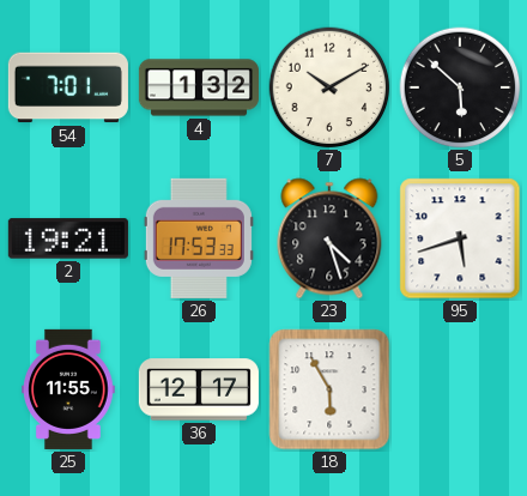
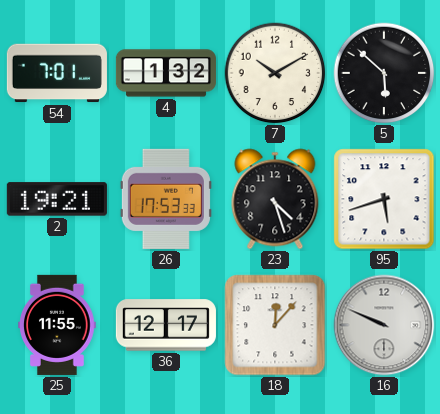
18: 5:55 -> 12:07
16: none -> 9:49
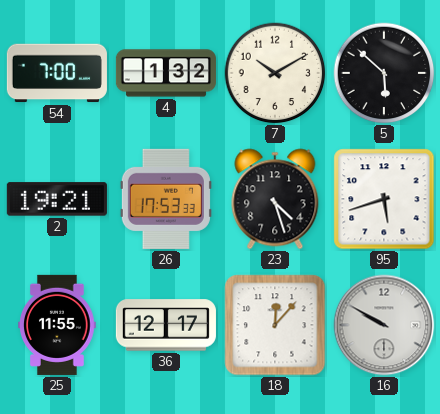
54: 7:01 -> 7:00
16: 9:49 -> 9:50
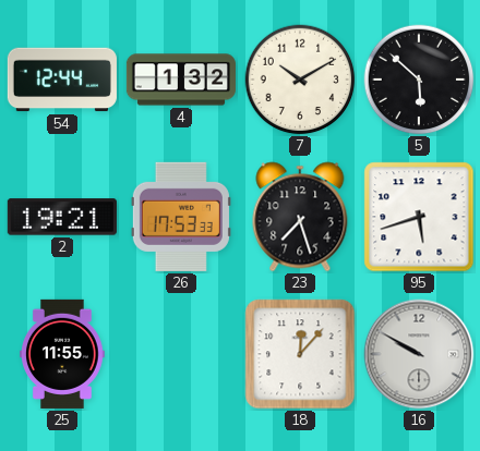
54: 7:00 -> 12:44
23: 4:27 -> 7:27
36: 12:17 -> none
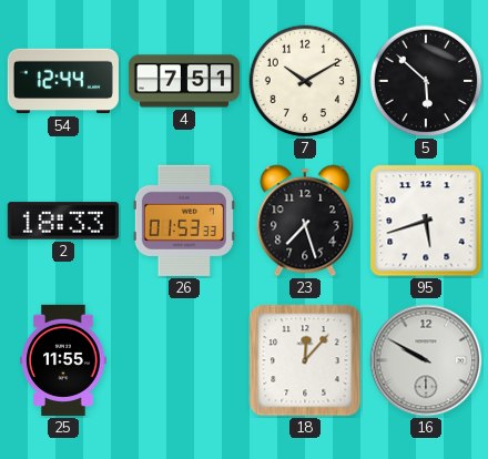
4: 1:32 -> 7:51
2: 19:21 -> 18:33
26: 17:53 -> 01:53
